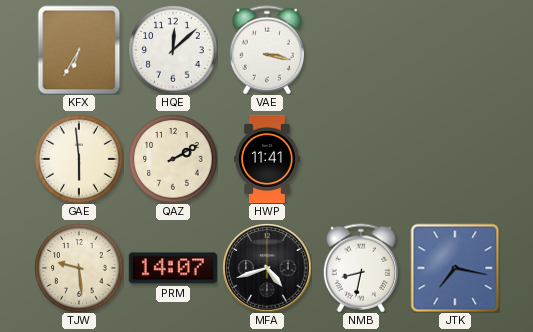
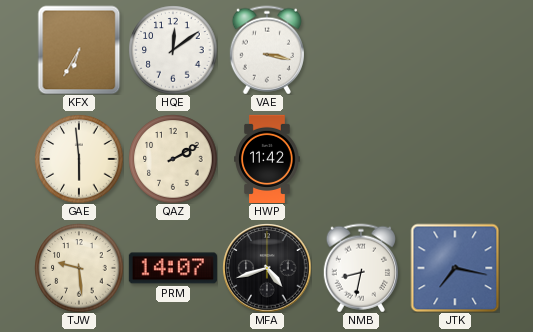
HQE: 12:08 -> 12:09
HWP: 11:41 -> 11:42
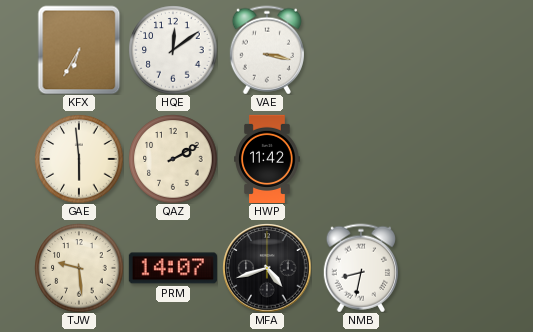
JTK: 7:17 -> none
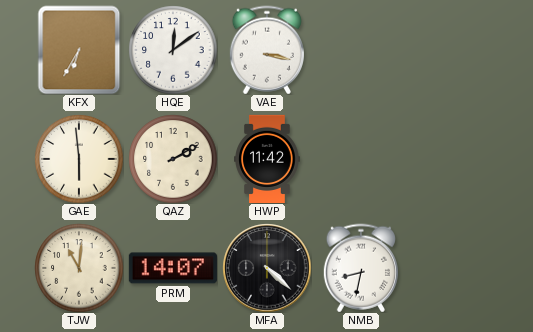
TJW: 9:29 -> 11:01
MFA: 4:42 -> 4:22
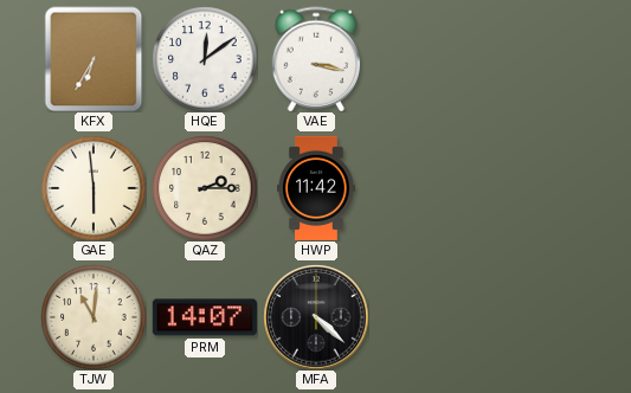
QAZ: 2:10 -> 2:15
NMB: 8:32 -> none
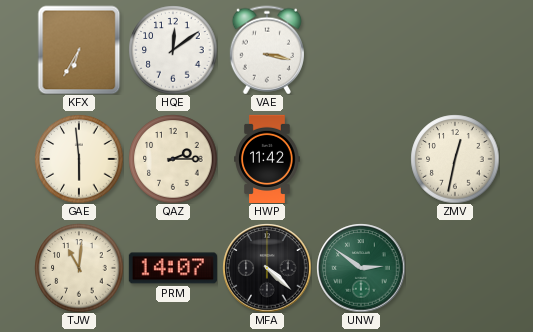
ZMV: none -> 12:32
UNW: none -> 2:51
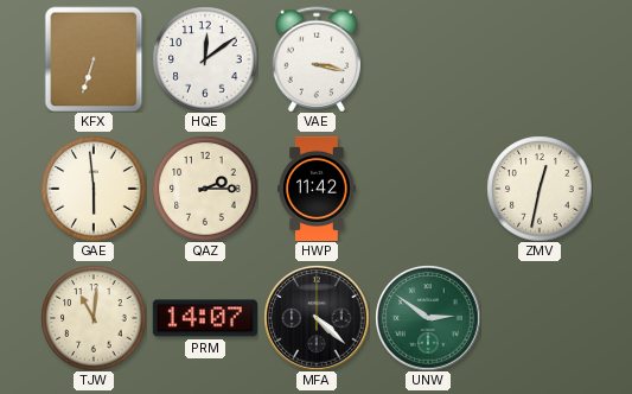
KFX: 6:35 -> 6:33
